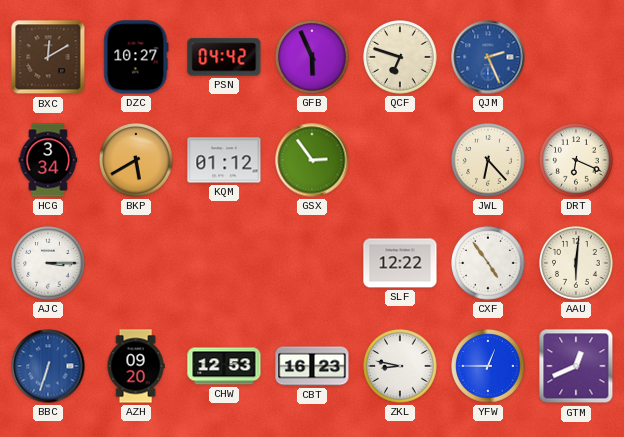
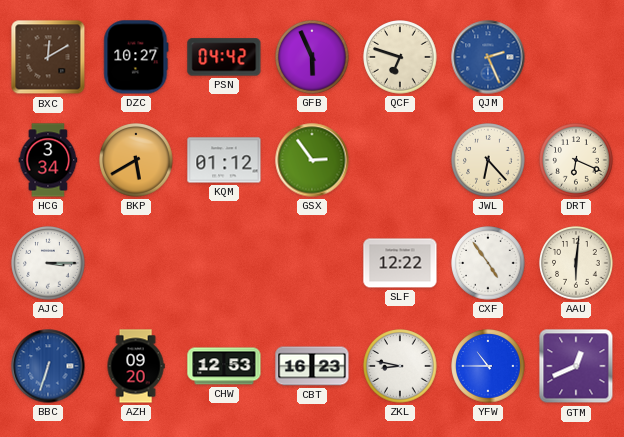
YFW: 12:45 -> 10:45
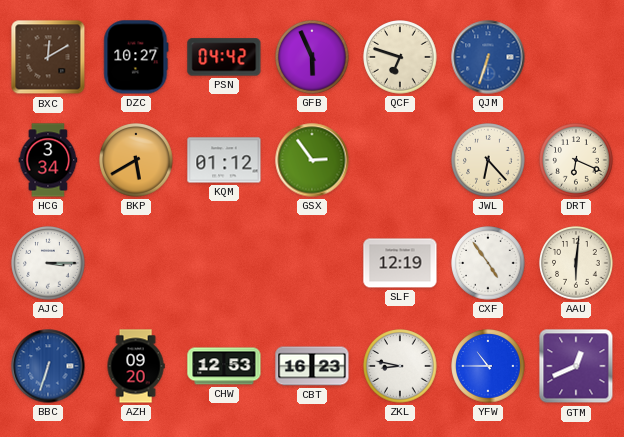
QJM: 2:26 -> 6:33
SLF: 12:22 -> 12:19
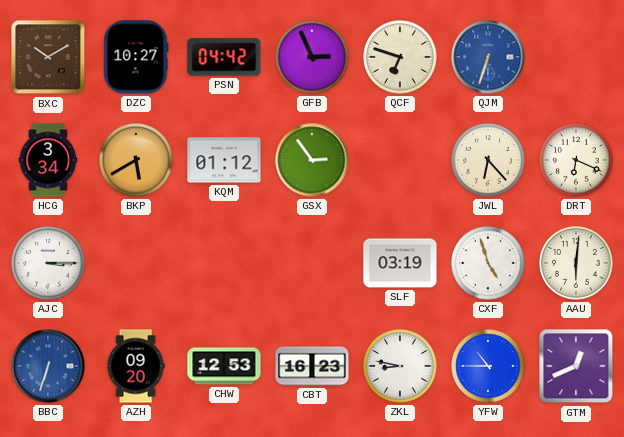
BXC: 12:10 -> 10:10
GFB: 5:56 -> 2:56
SLF: 12:19 -> 03:19
CXF: 4:54 -> 4:57
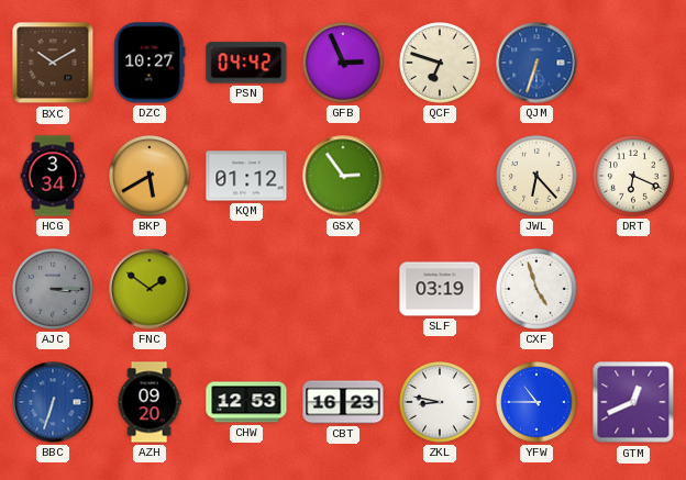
AJC dial: white -> grey
FNC: none -> 1:51
AAU: 6:01 -> none
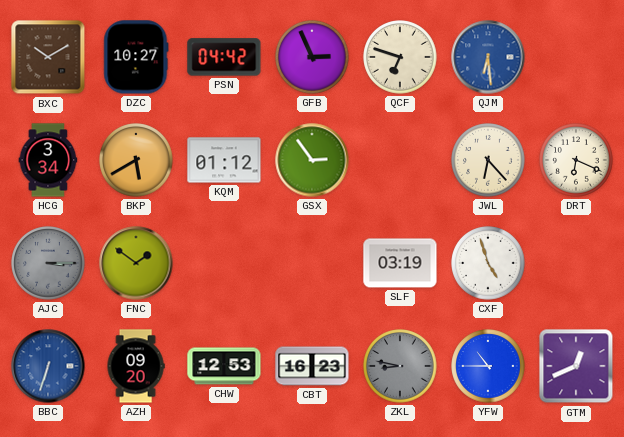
QJM: 6:33 -> 6:29
ZKL dial: white -> grey
